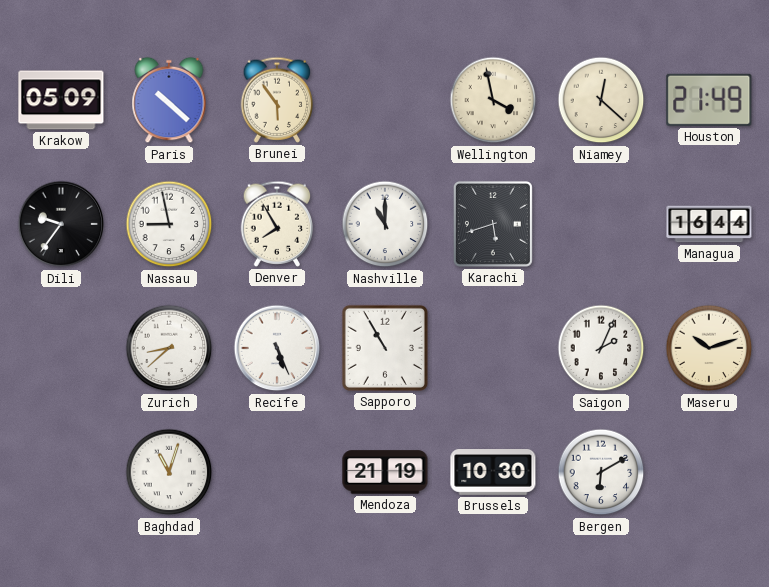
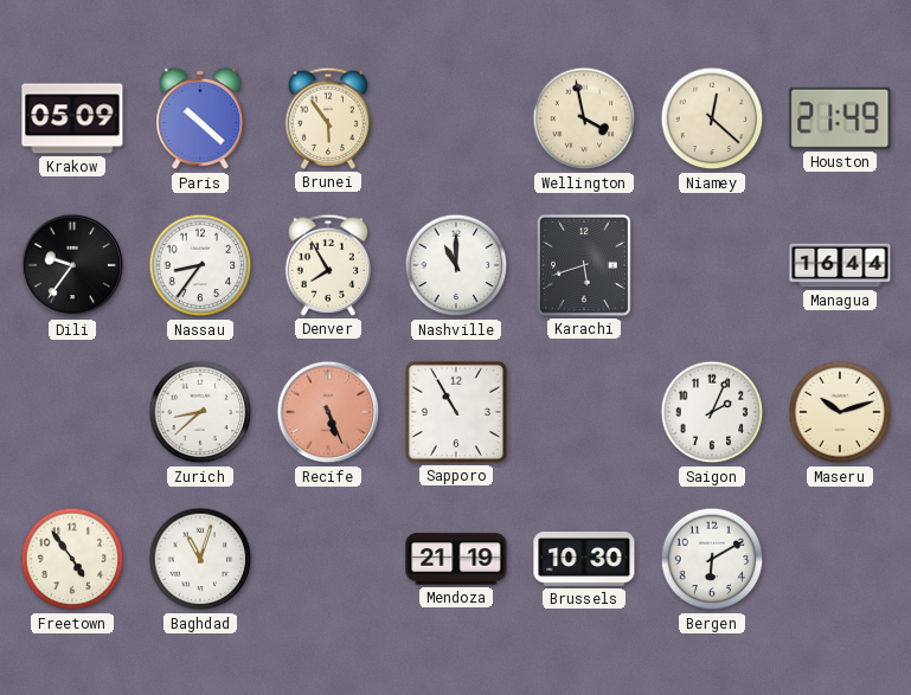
Nassau: 8:58 -> 8:36
Recife dial: white -> salmon
Freetown: none -> 4:54
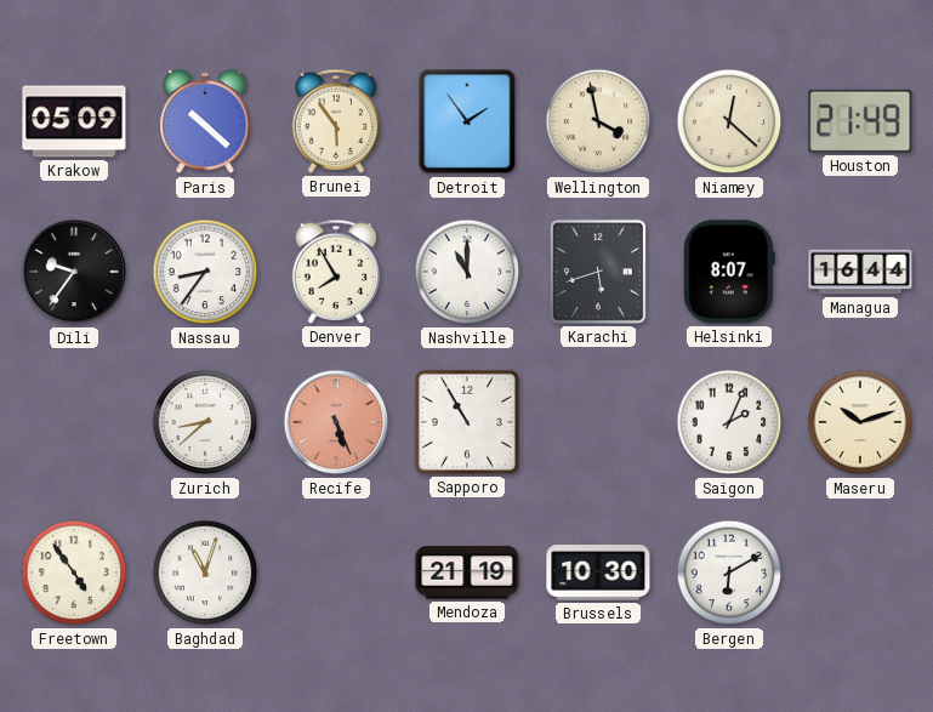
Detroit: none -> 1:54
Helsinki: none -> 8:07
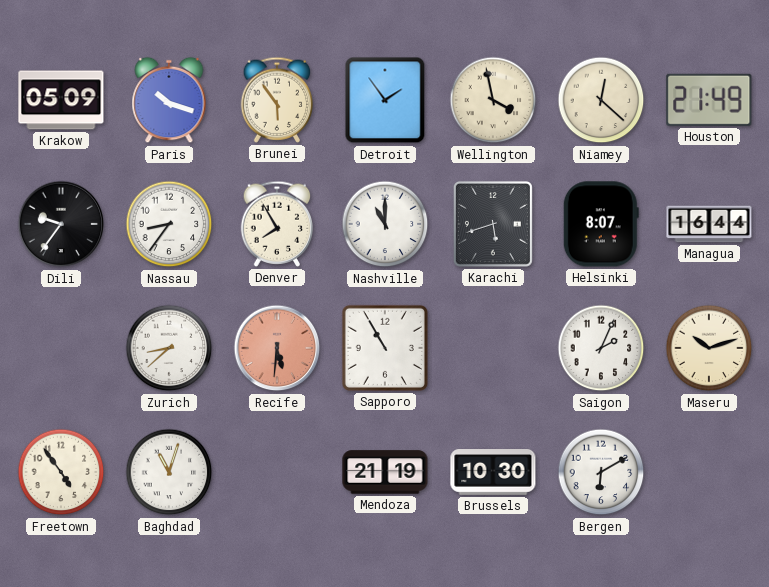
Paris: 10:22 -> 10:18
Recife: 5:26 -> 5:31
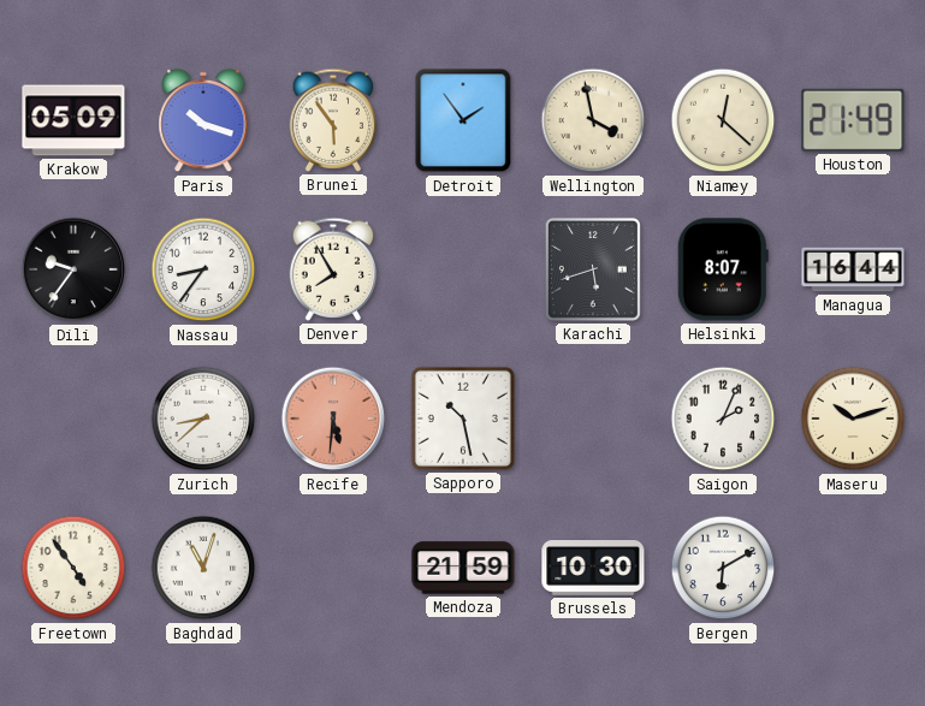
Nashville: 11:00 -> none
Sapporo: 10:55 -> 10:28
Mendoza: 21:19 -> 21:59
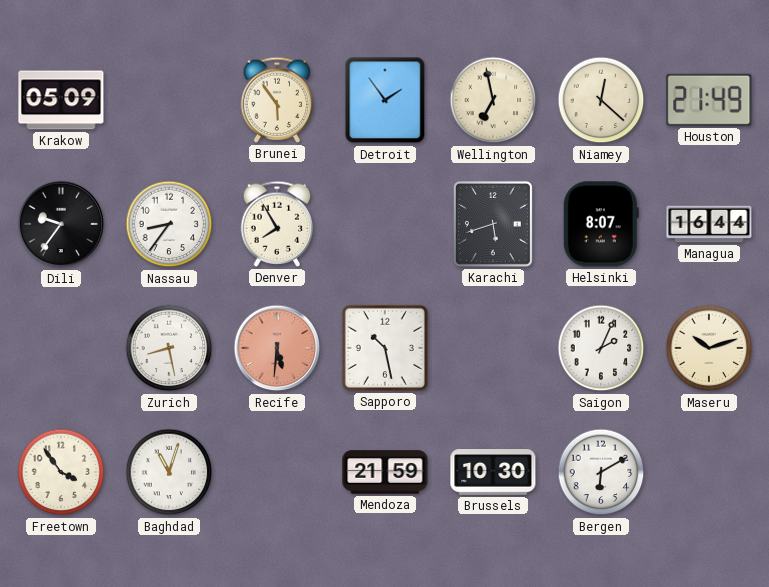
Paris: 10:18 -> none
Wellington: 3:58 -> 6:58
Zurich: 8:38 -> 8:28
Freetown: 4:54 -> 3:54
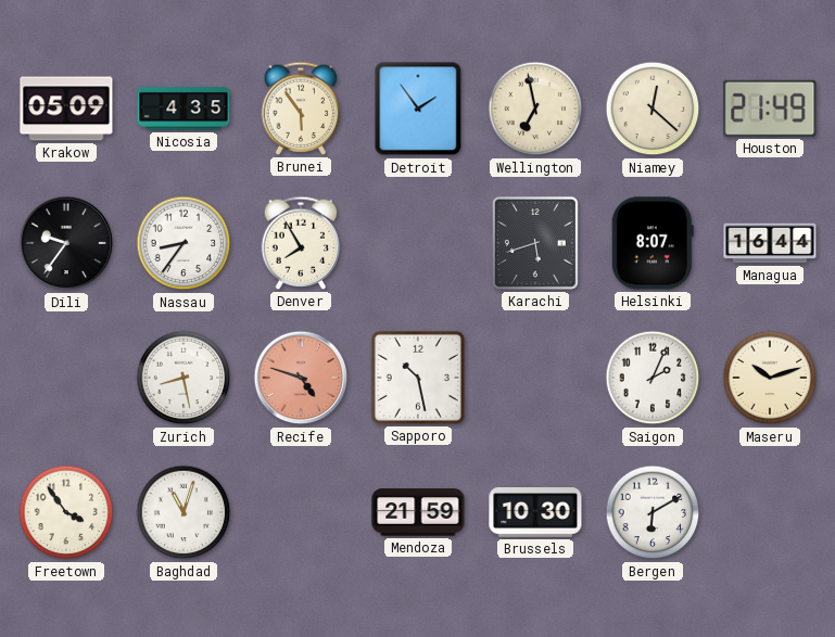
Nicosia: none -> 4:35
Recife: 5:31 -> 4:48
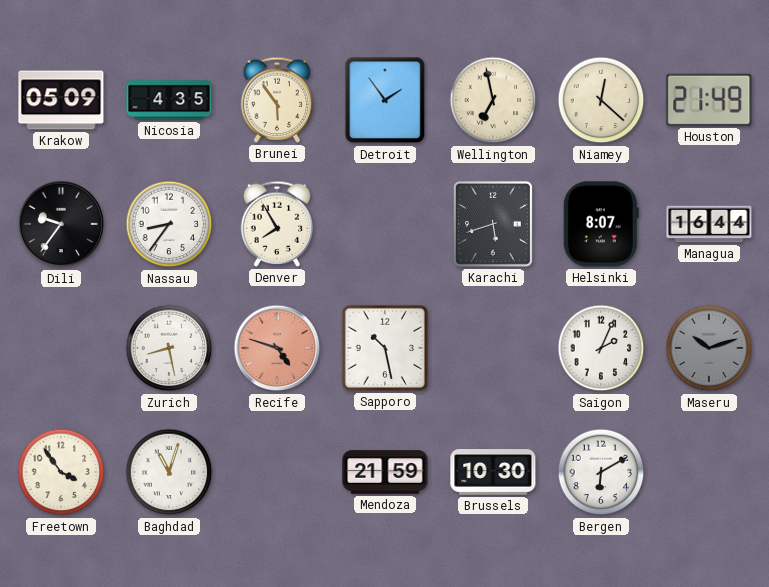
Maseru dial: cream -> grey
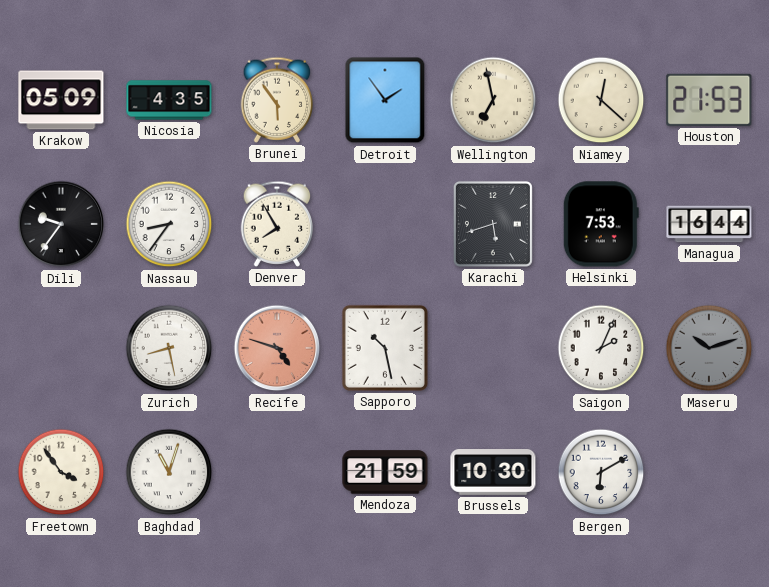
Houston: 21:49 -> 21:53
Helsinki: 8:07 -> 7:53
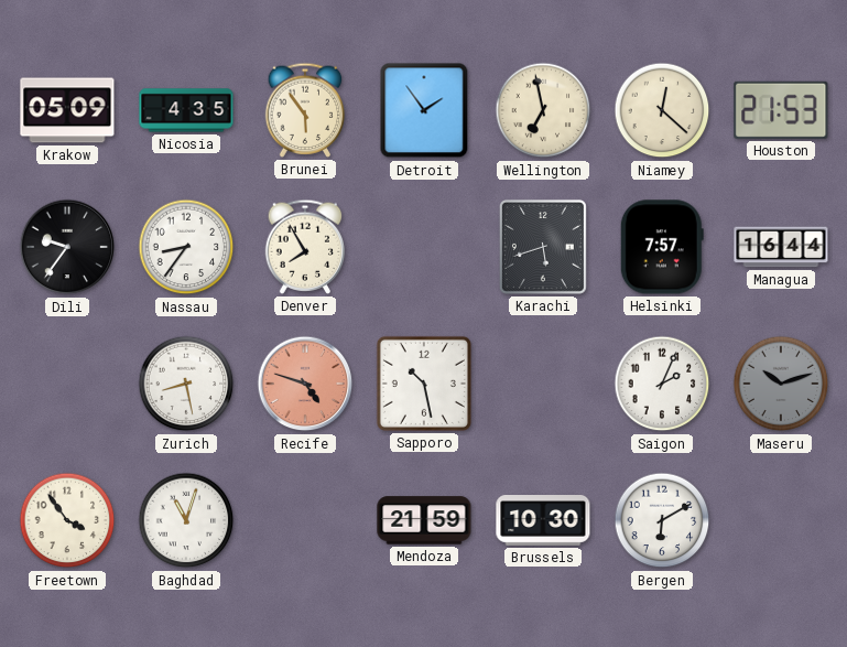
Helsinki: 7:53 -> 7:57
